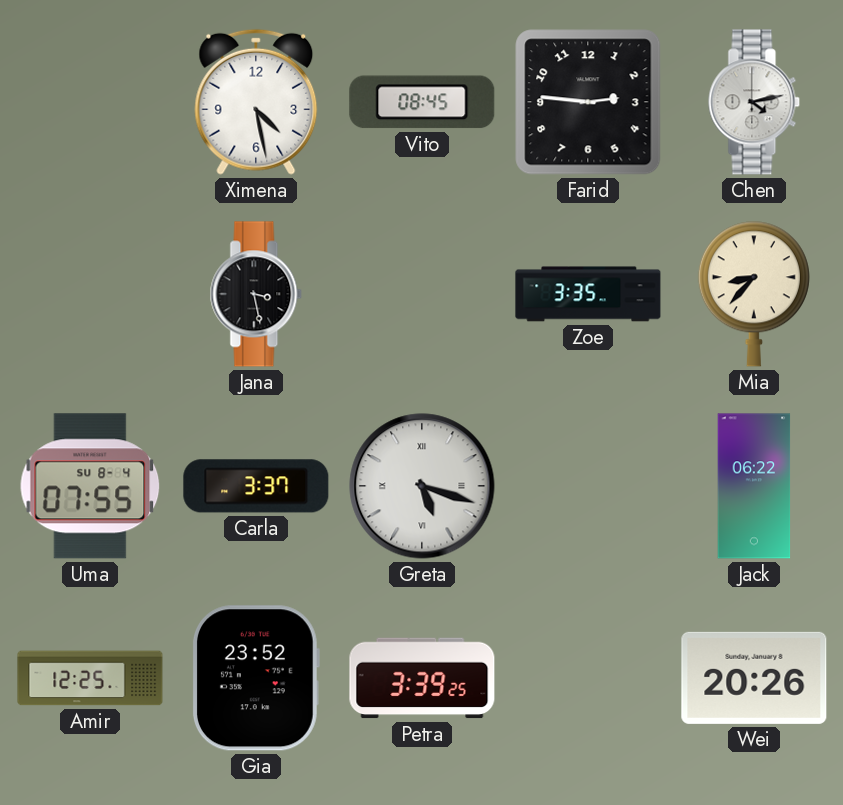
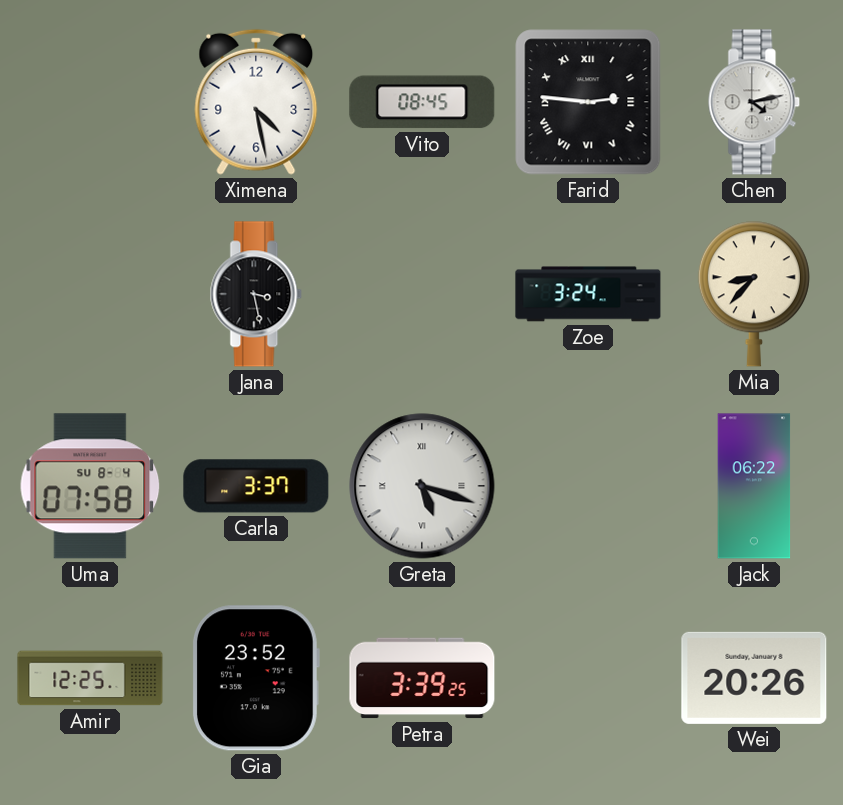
Farid numerals: Arabic -> Roman
Zoe: 3:35 -> 3:24
Uma: 07:55 -> 07:58
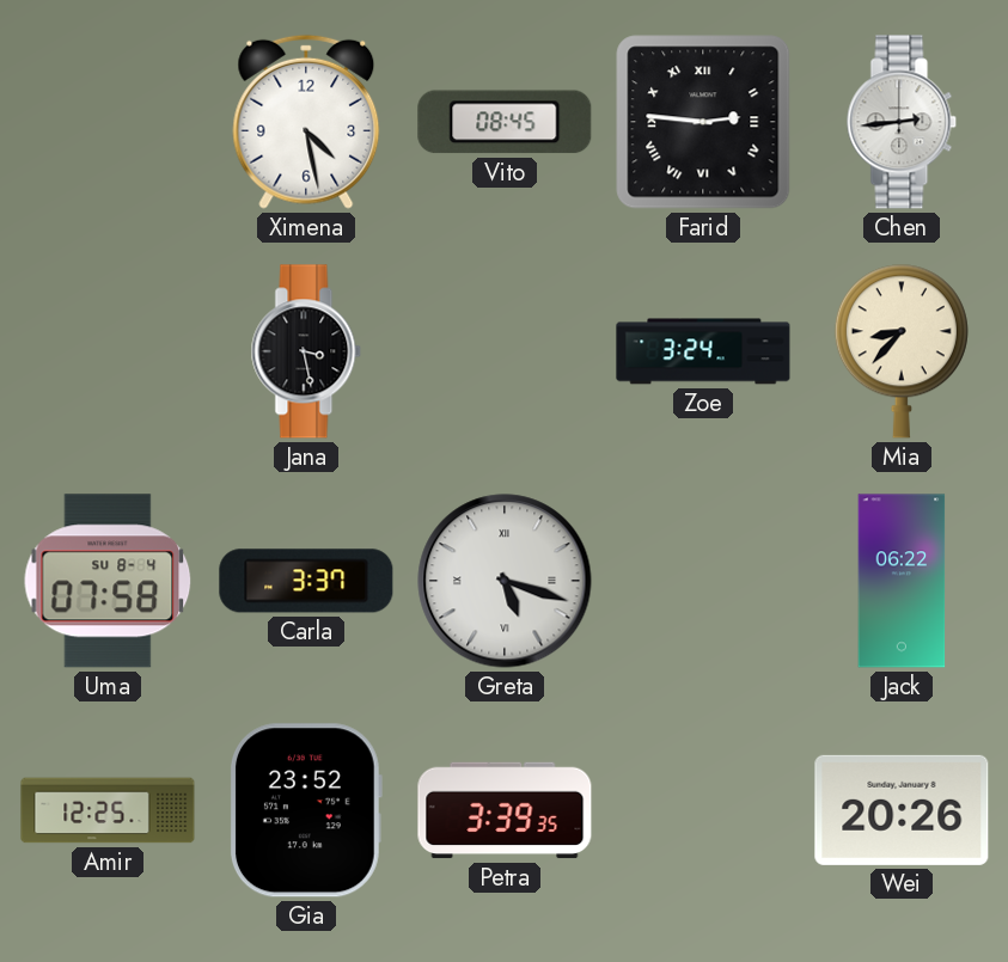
Chen: 4:13 -> 2:44
Petra: 3:39:25 -> 3:39:35
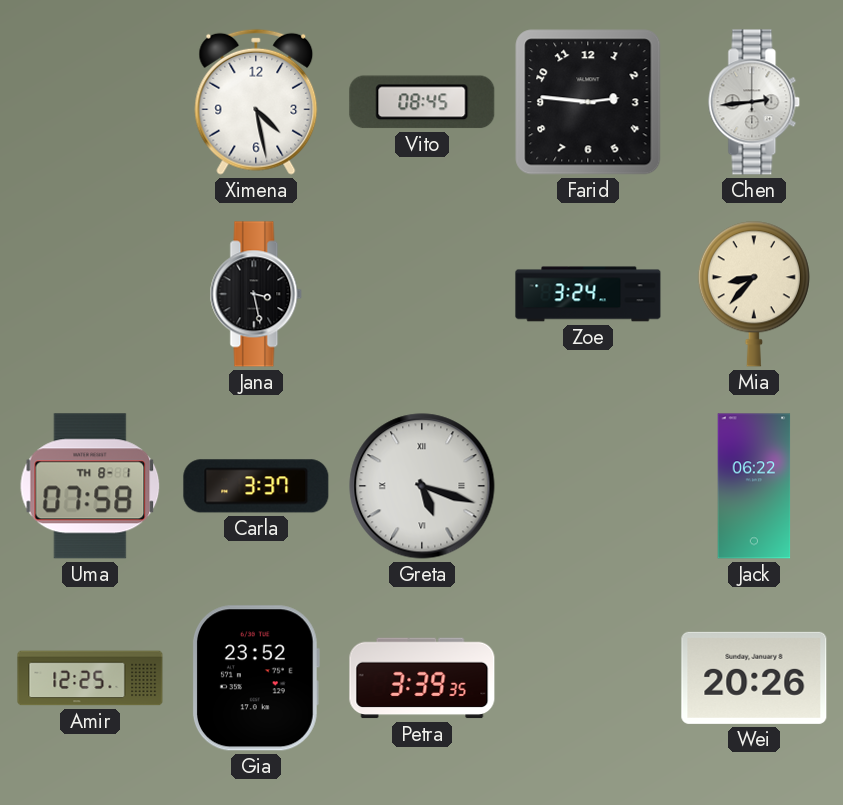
Farid numerals: Roman -> Arabic
Uma date: SU 8-4 -> TH 8-1
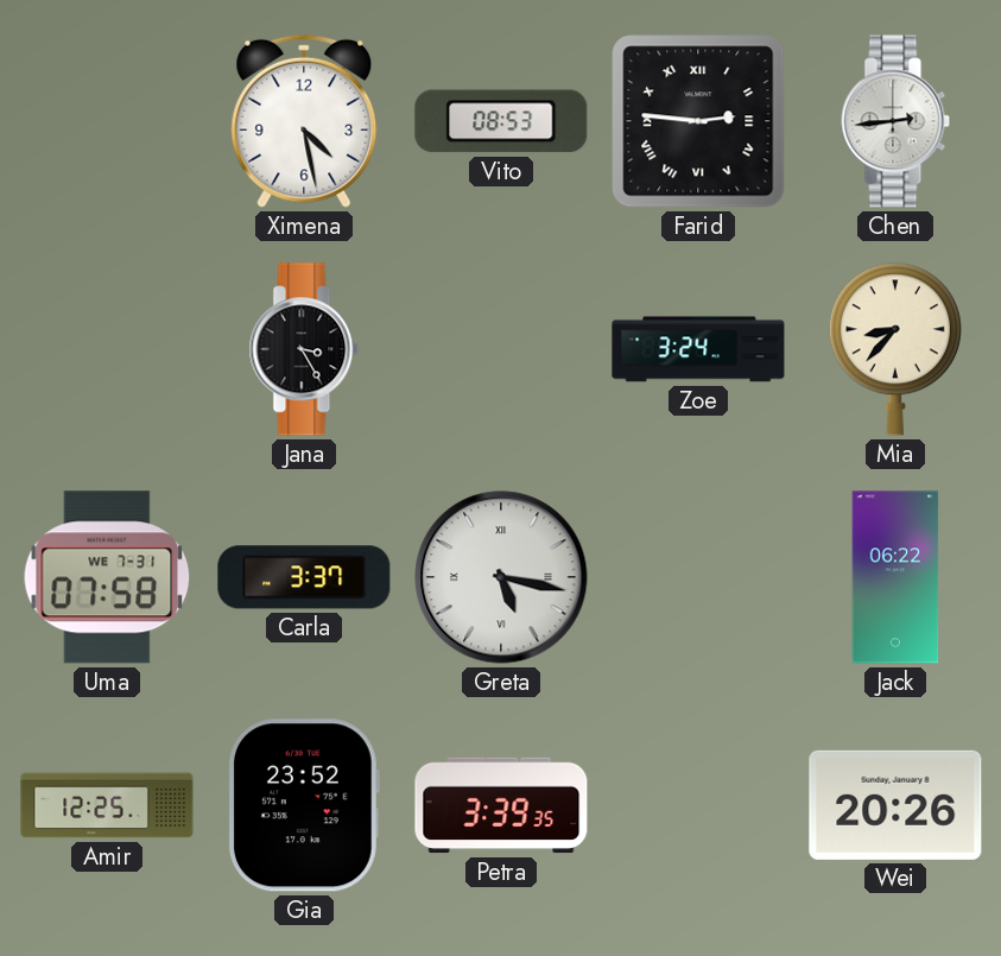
Vito: 08:45 -> 08:53
Farid numerals: Arabic -> Roman
Jana: 3:28 -> 3:25
Uma date: TH 8-1 -> WE 7-31
Greta: 5:18 -> 5:17
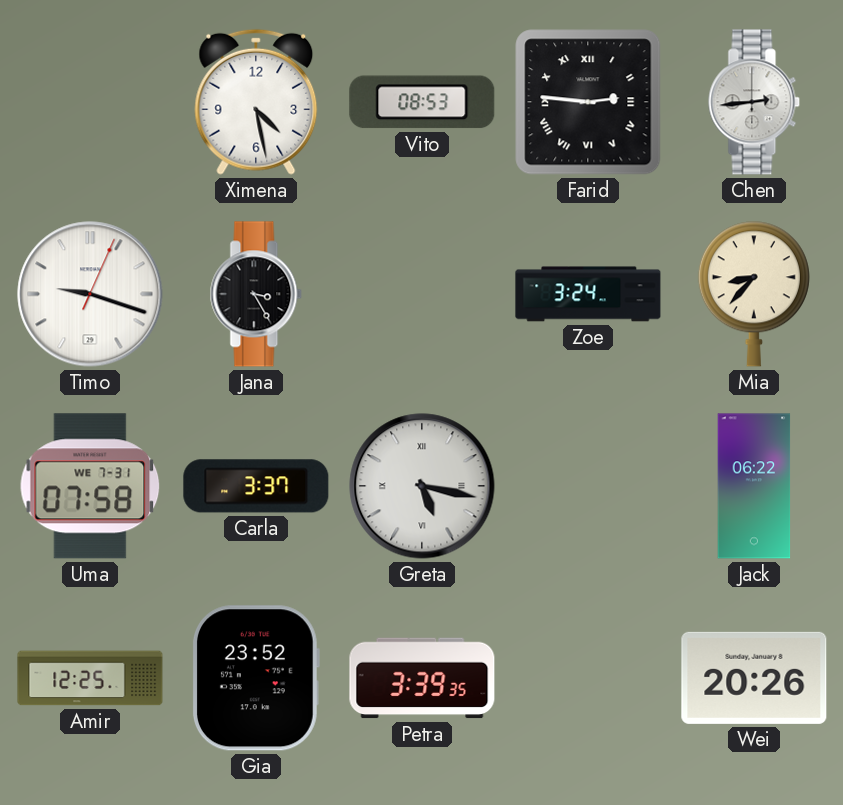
Timo: none -> 9:18
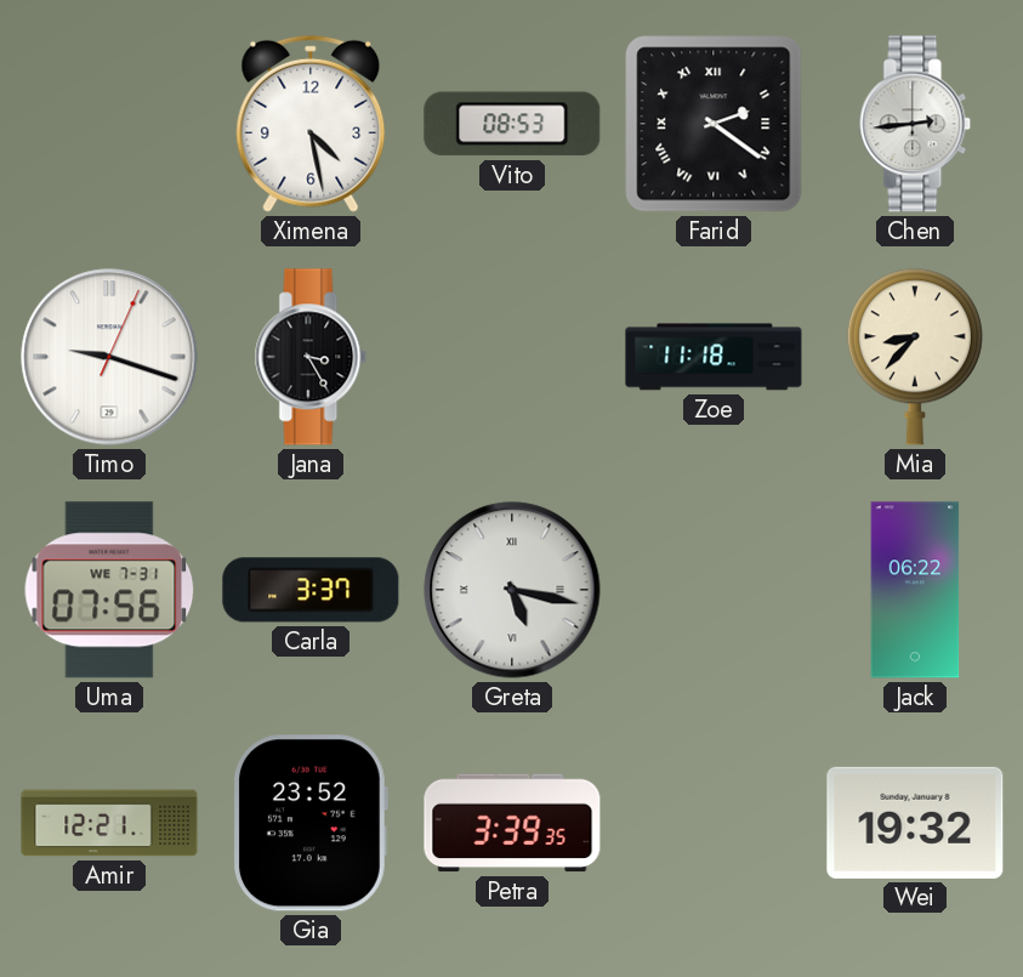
Farid: 2:46 -> 2:21
Zoe: 3:24 -> 11:18
Uma: 07:58 -> 07:56
Amir: 12:25 -> 12:21
Wei: 20:26 -> 19:32
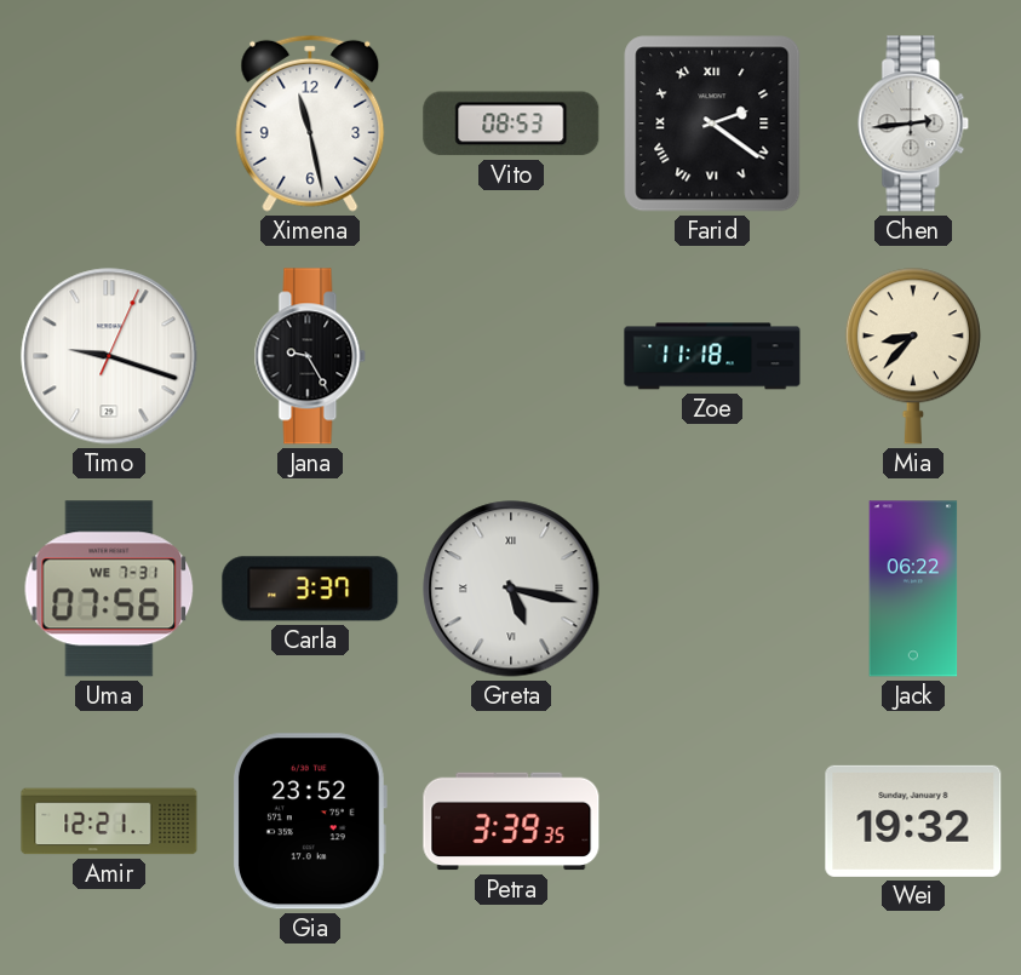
Ximena: 4:28 -> 11:28
Jana: 3:25 -> 9:25
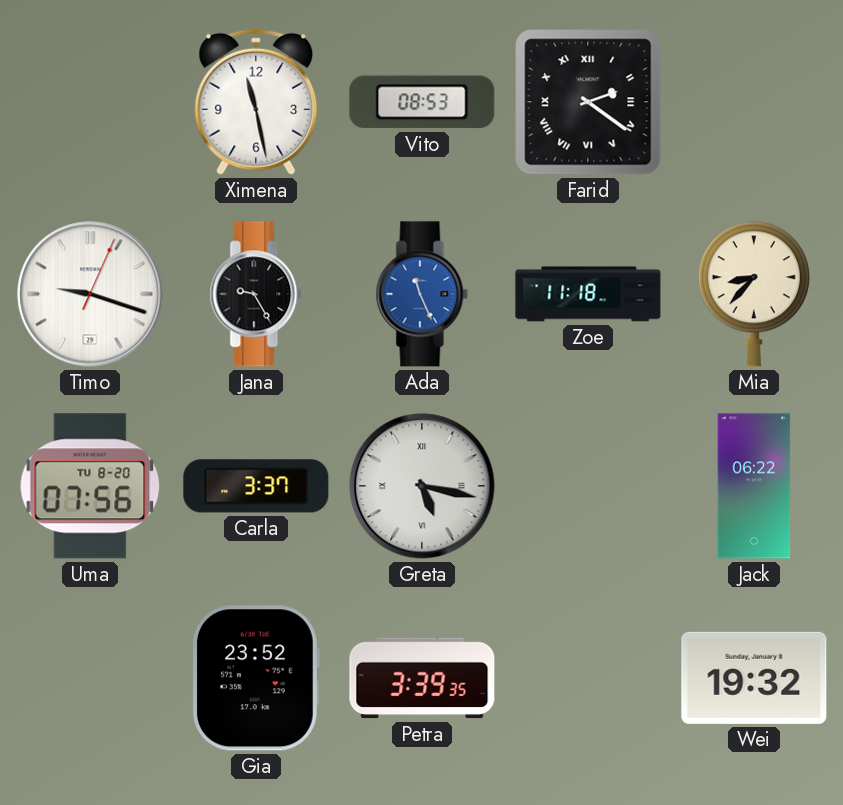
Chen: 2:44 -> none
Ada: none -> 11:26
Uma date: WE 7-31 -> TU 8-20
Amir: 12:21 -> none
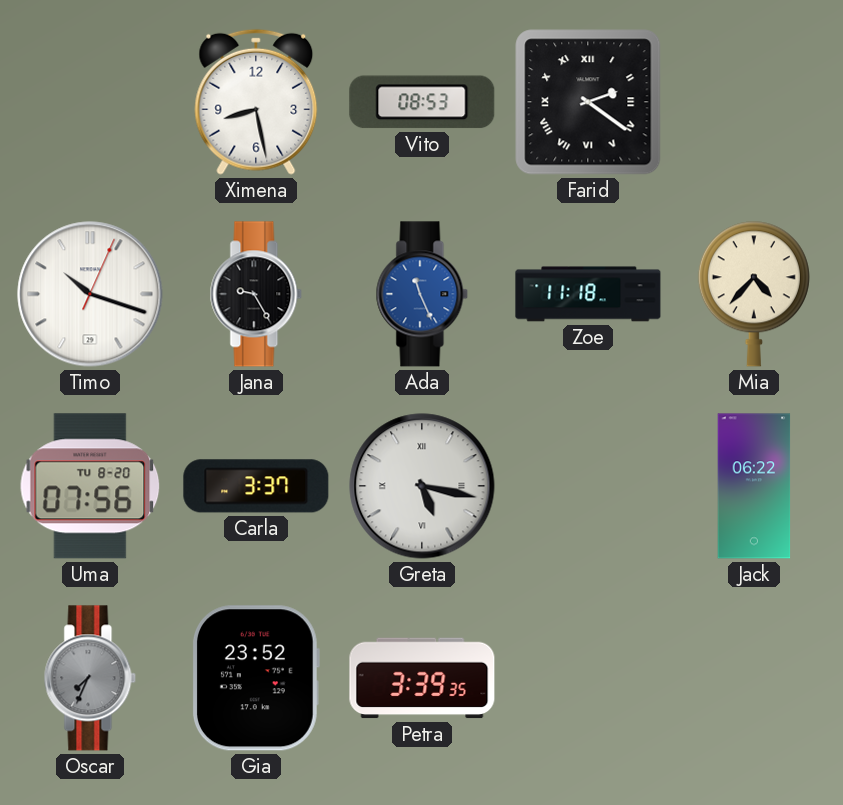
Ximena: 11:28 -> 8:28
Timo: 9:18 -> 10:18
Mia: 8:37 -> 4:37
Oscar: none -> 7:34
Wei: 19:32 -> none
